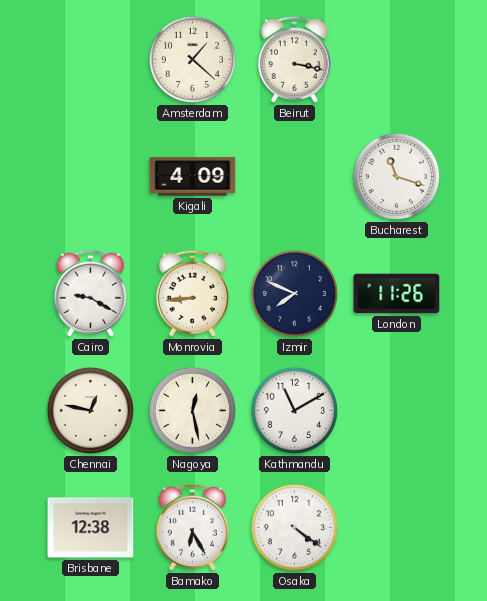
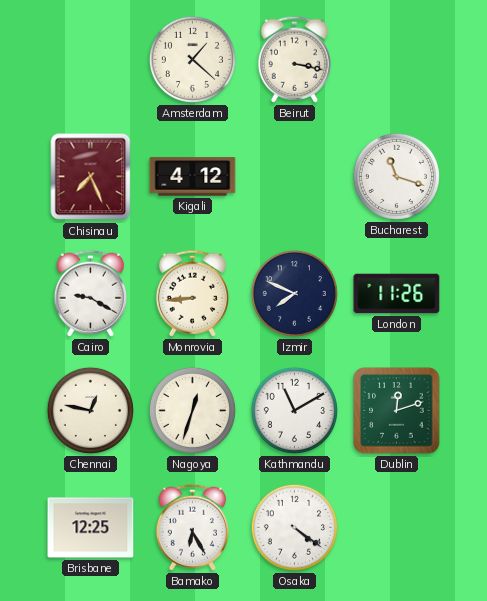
Chisinau: none -> 7:26
Kigali: 4:09 -> 4:12
Nagoya: 12:28 -> 12:33
Dublin: none -> 12:12
Brisbane: 12:38 -> 12:25
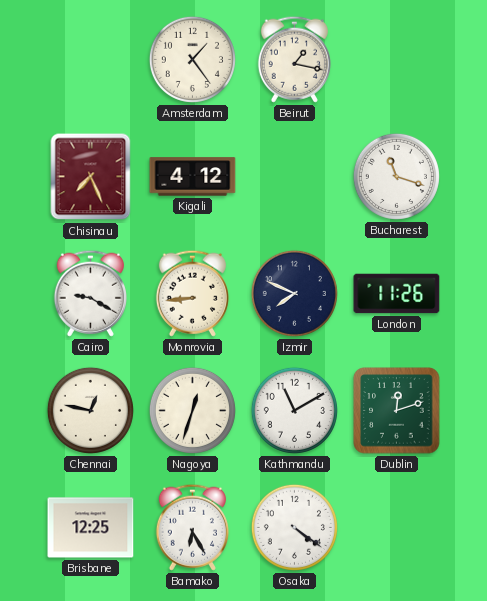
Amsterdam: 1:22 -> 1:24
Beirut: 3:17 -> 1:17
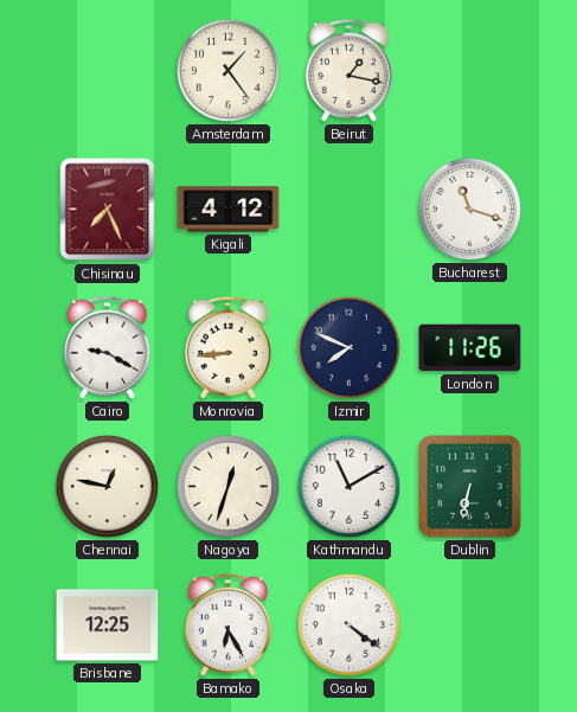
Dublin: 12:12 -> 6:32
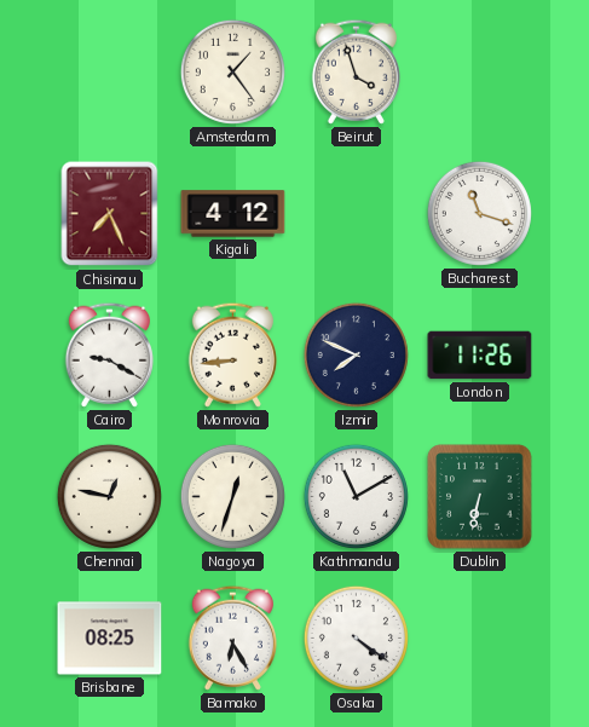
Beirut: 1:17 -> 3:57
Brisbane: 12:25 -> 08:25
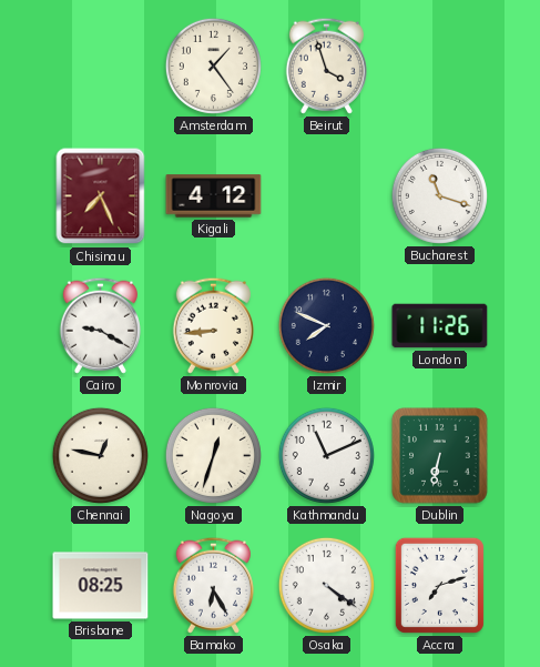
Kathmandu: 11:10 -> 11:11
Accra: none -> 7:12
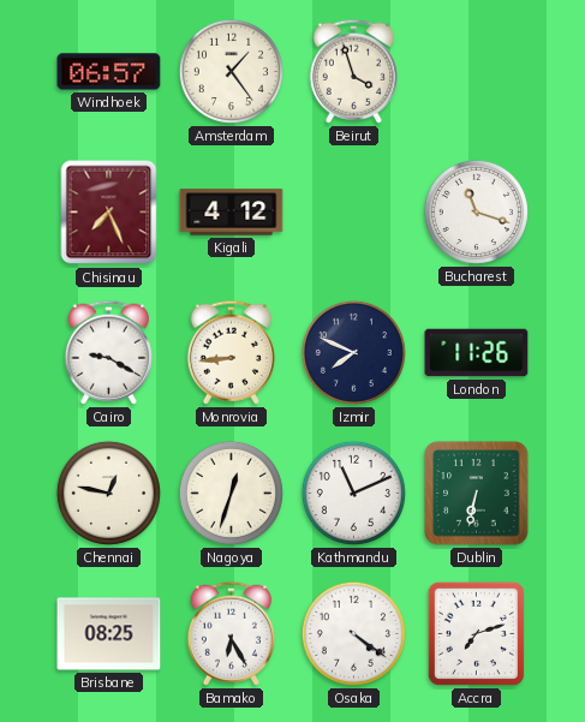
Windhoek: none -> 06:57
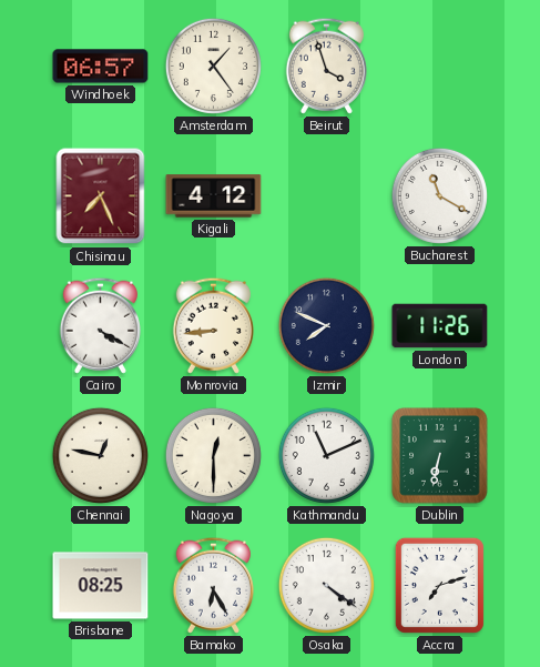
Bucharest: 11:18 -> 11:20
Cairo: 9:20 -> 4:20
Nagoya: 12:33 -> 12:30
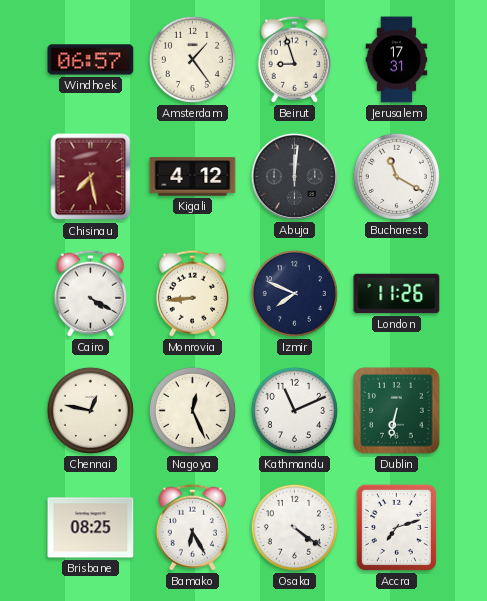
Beirut: 3:57 -> 8:57
Jerusalem: none -> 17:31
Chisinau: 7:26 -> 7:28
Abuja: none -> 12:01
Nagoya: 12:30 -> 12:26
